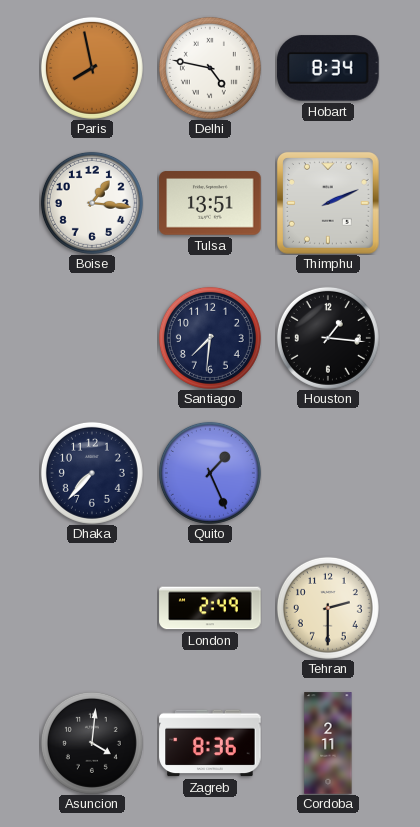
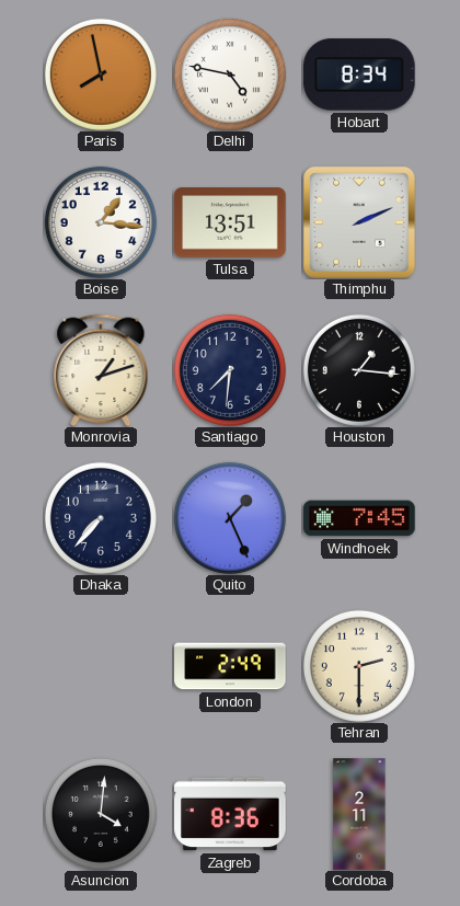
Monrovia: none -> 1:12
Windhoek: none -> 7:45
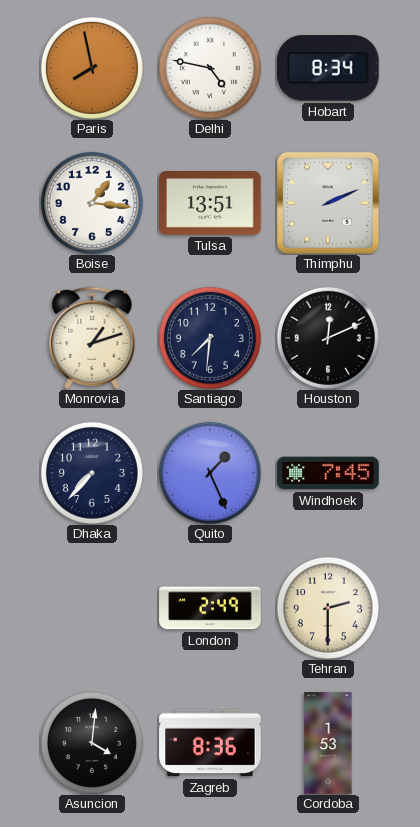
Houston: 1:16 -> 12:11
Cordoba: 2:11 -> 1:53
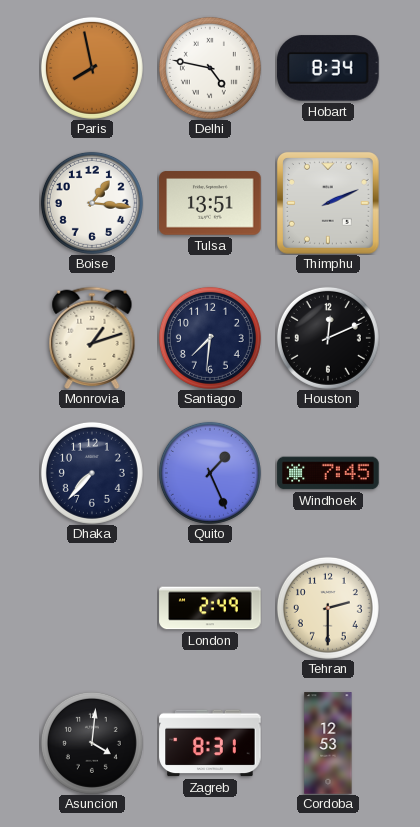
Zagreb: 8:36 -> 8:31
Cordoba: 1:53 -> 12:53
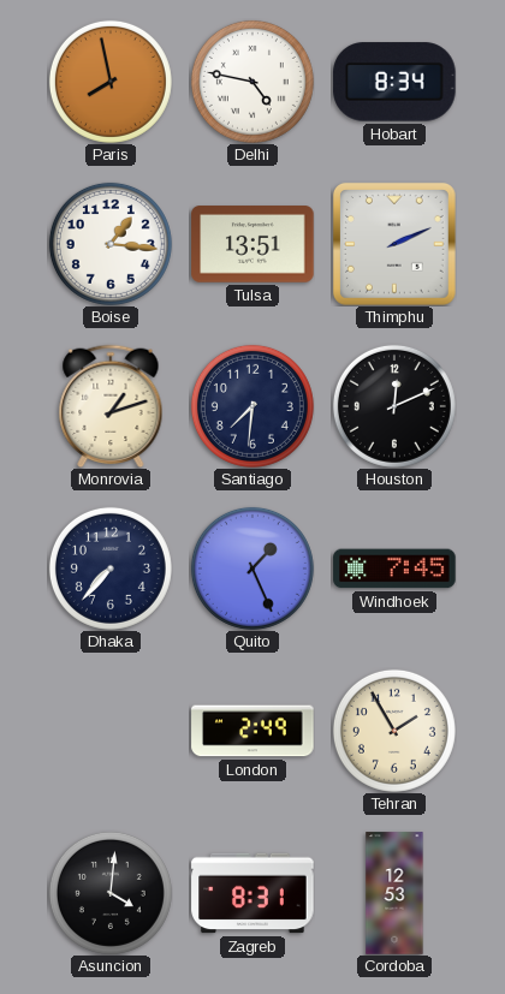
Tehran: 2:30 -> 1:55
